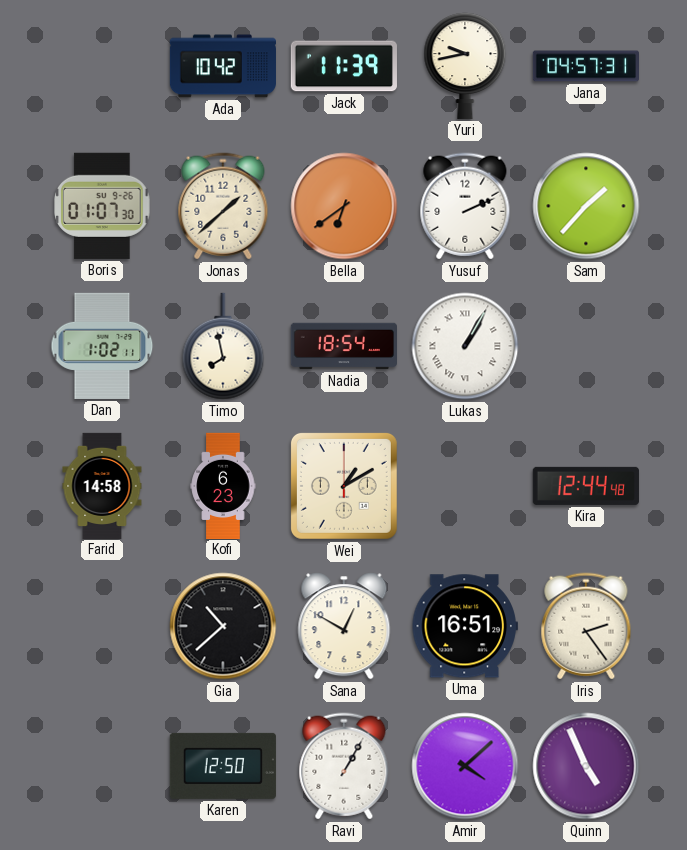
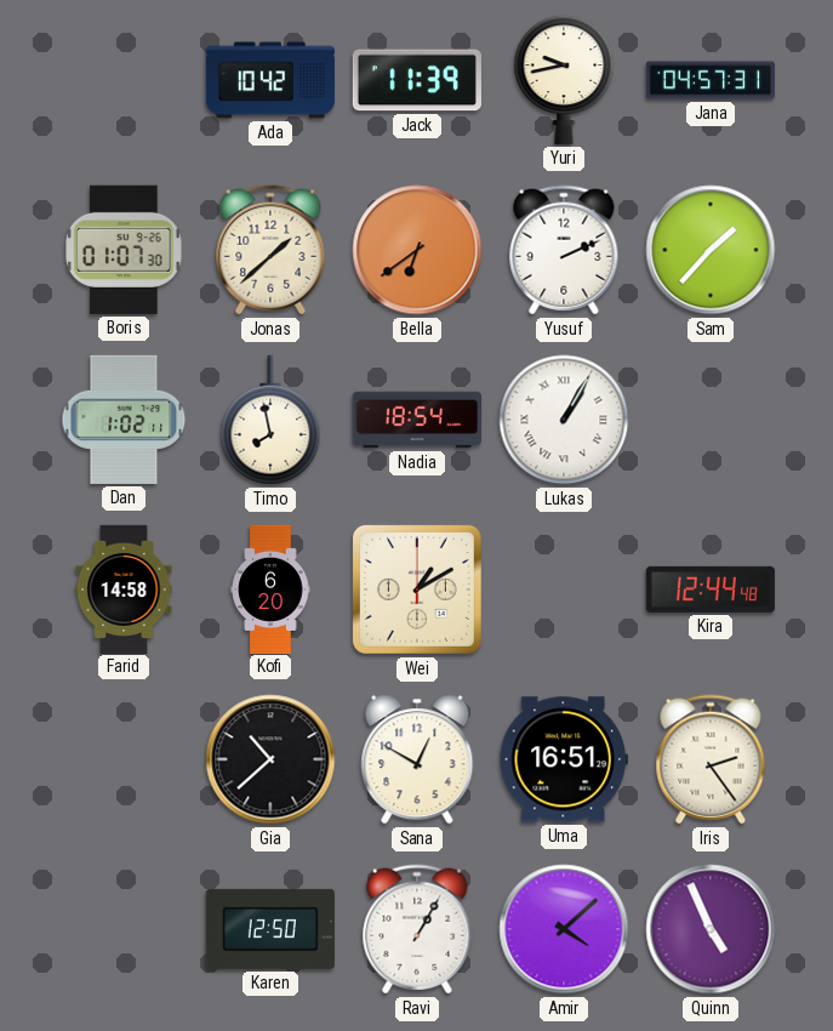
Kofi: 6:23 -> 6:20
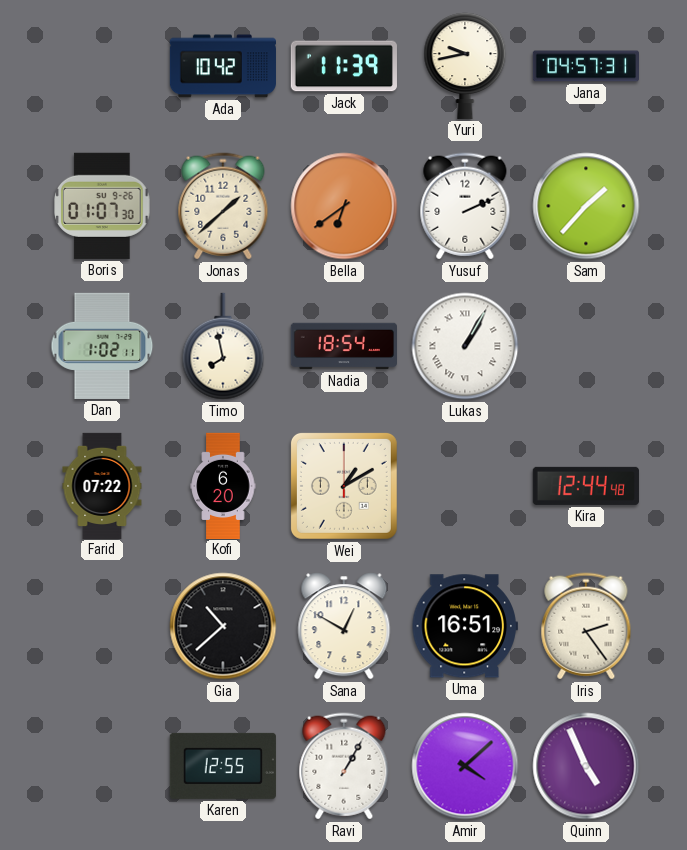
Farid: 14:58 -> 07:22
Karen: 12:50 -> 12:55
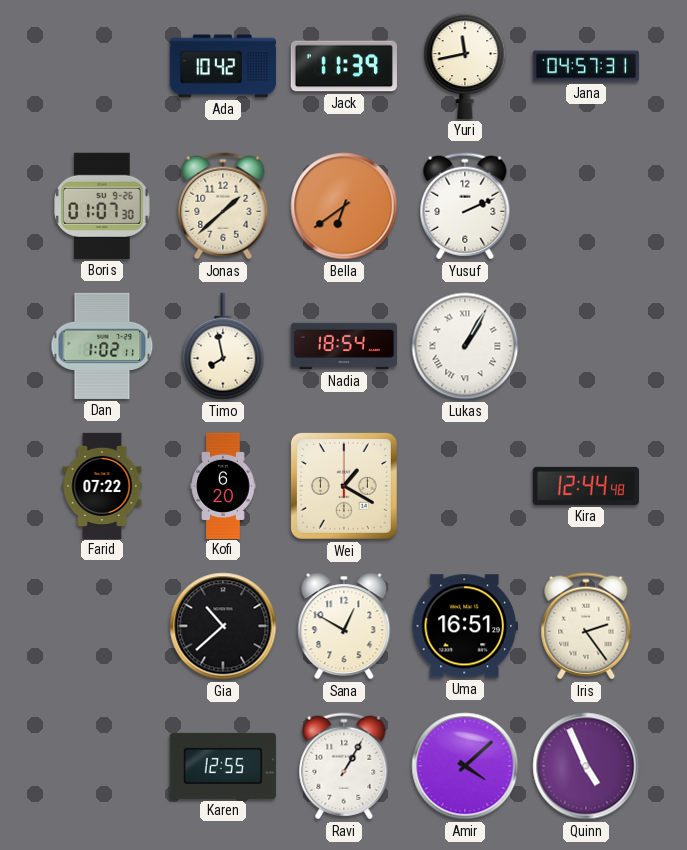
Yuri: 9:43 -> 11:43
Sam: 1:37 -> none
Wei: 1:10 -> 1:20
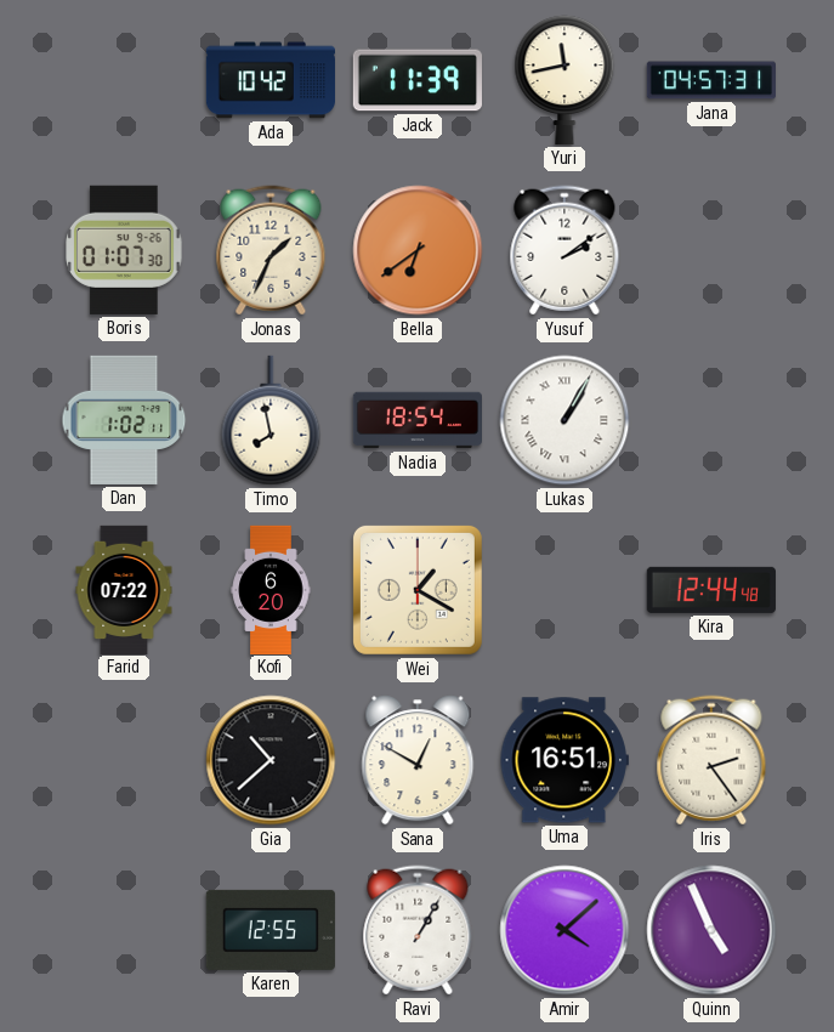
Jonas: 1:38 -> 1:34
Yusuf: 2:11 -> 2:09
